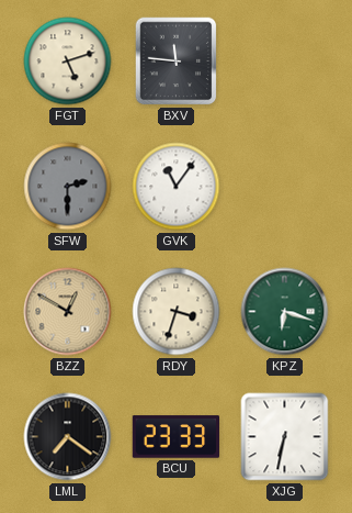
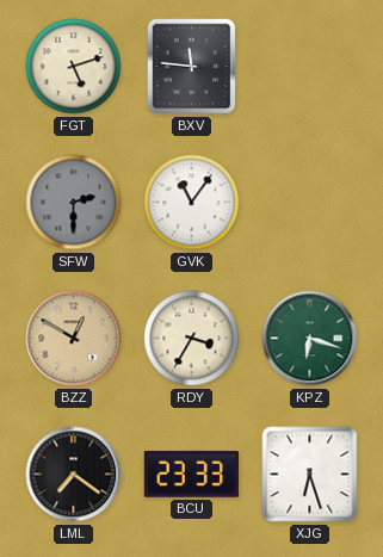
RDY: 3:33 -> 3:35
XJG: 6:32 -> 6:27
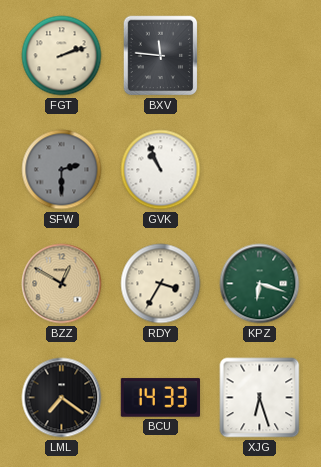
FGT: 5:12 -> 2:12
GVK: 11:06 -> 10:56
BCU: 23:33 -> 14:33
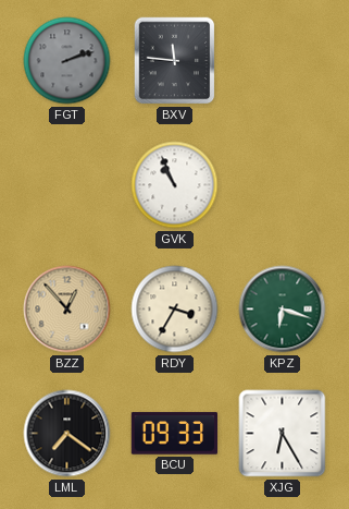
FGT dial: cream -> grey
SFW: 2:30 -> none
BZZ: 12:50 -> 12:53
BCU: 14:33 -> 09:33
XJG: 6:27 -> 6:25
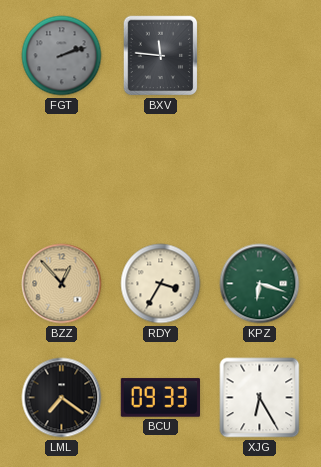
GVK: 10:56 -> none
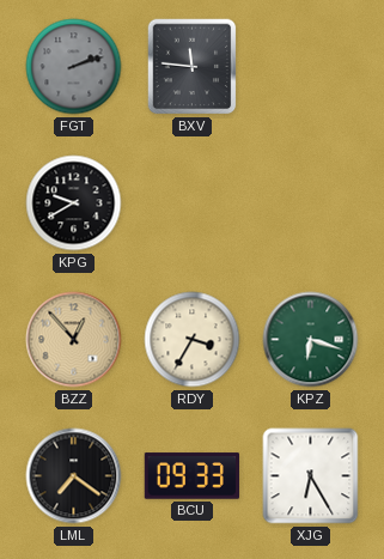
KPG: none -> 9:40
